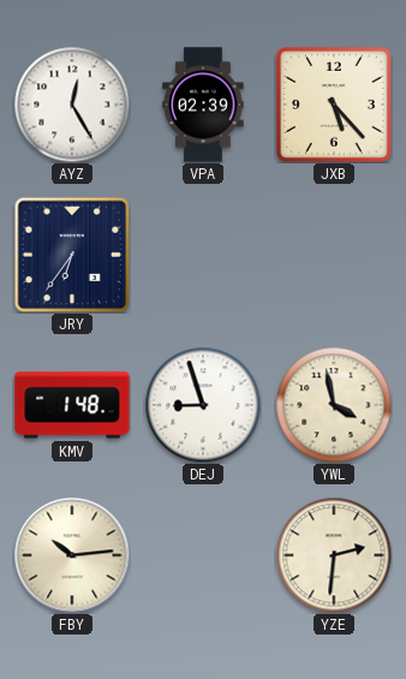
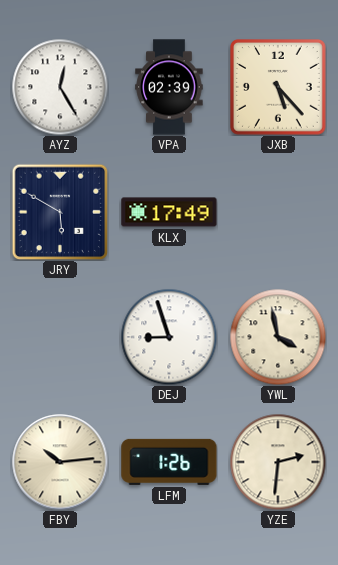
JRY: 6:36 -> 5:50
KLX: none -> 17:49
KMV: 1:48 -> none
LFM: none -> 1:26
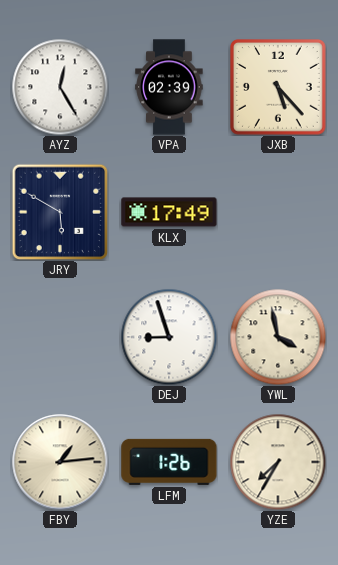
FBY: 10:14 -> 1:14
YZE: 2:31 -> 7:35
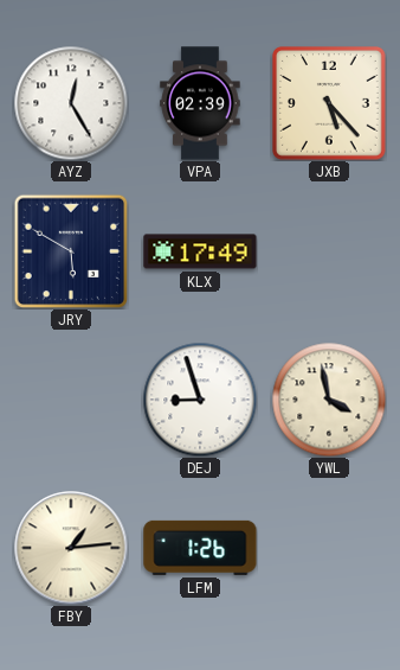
YZE: 7:35 -> none
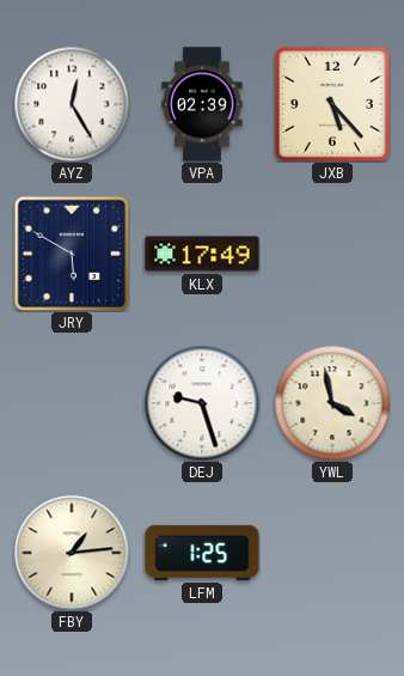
DEJ: 8:57 -> 9:27
LFM: 1:26 -> 1:25
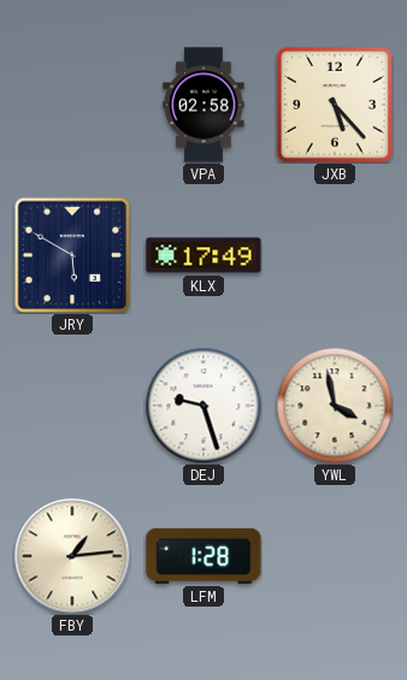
AYZ: 12:25 -> none
VPA: 02:39 -> 02:58
LFM: 1:25 -> 1:28
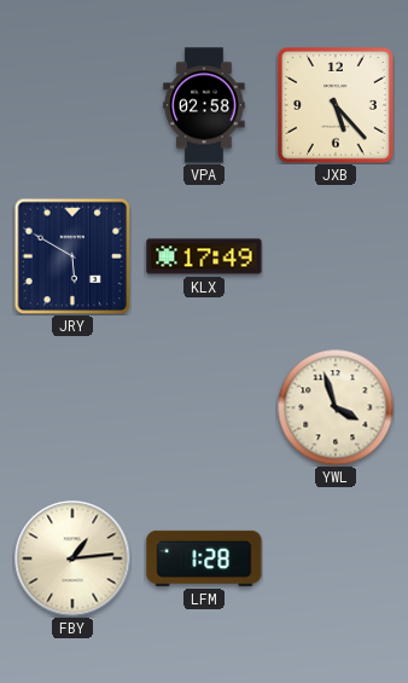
DEJ: 9:27 -> none
YWL: 3:58 -> 3:57
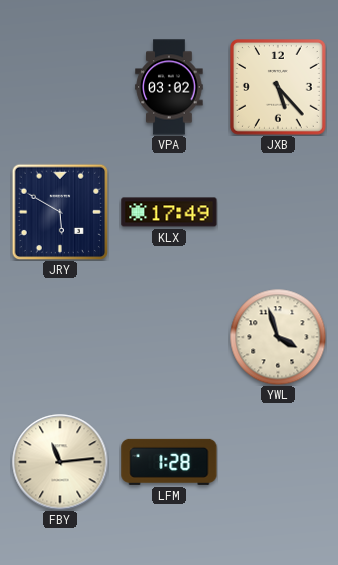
VPA: 02:58 -> 03:02
FBY: 1:14 -> 11:14
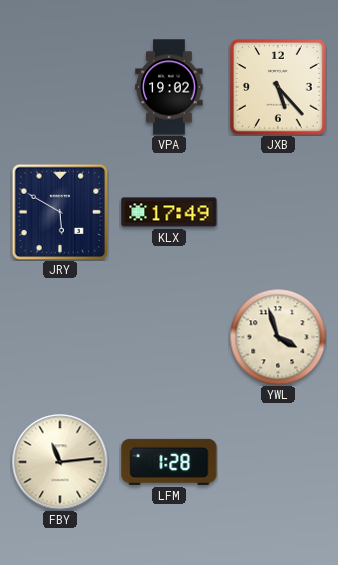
VPA: 03:02 -> 19:02
